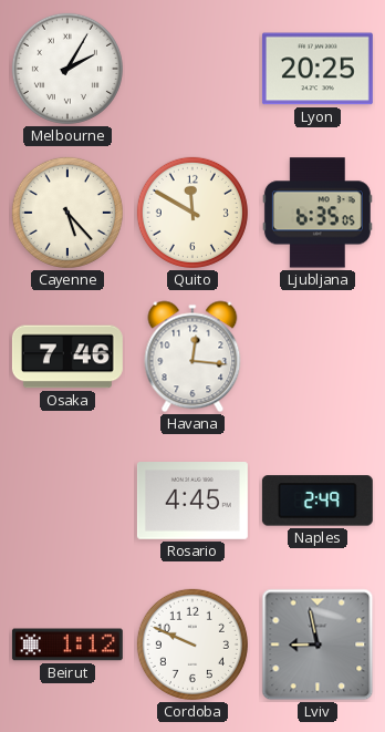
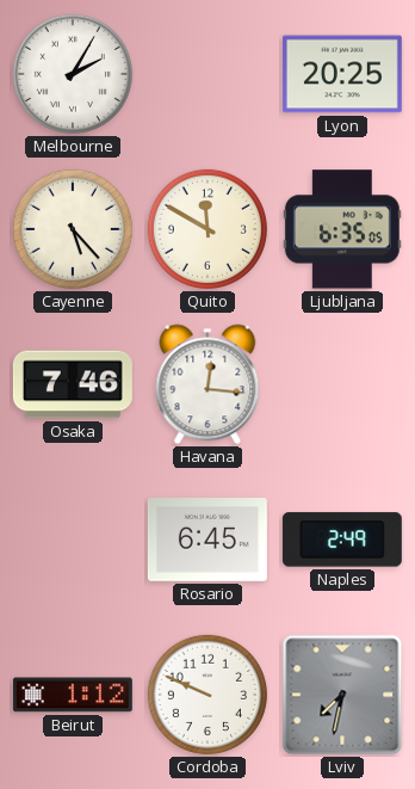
Rosario: 4:45 -> 6:45
Lviv: 8:58 -> 7:32
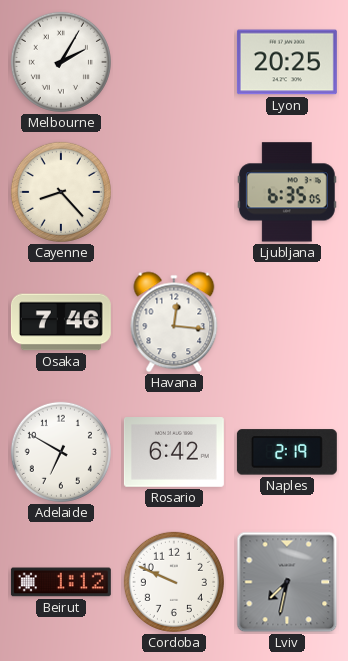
Cayenne: 5:23 -> 8:23
Quito: 11:50 -> none
Adelaide: none -> 6:50
Rosario: 6:45 -> 6:42
Naples: 2:49 -> 2:19
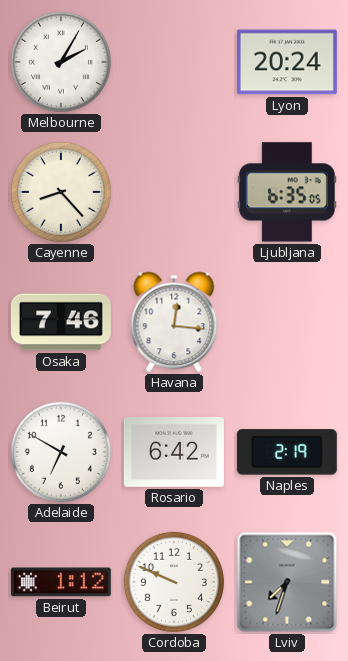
Lyon: 20:25 -> 20:24
Lviv: 7:32 -> 7:33
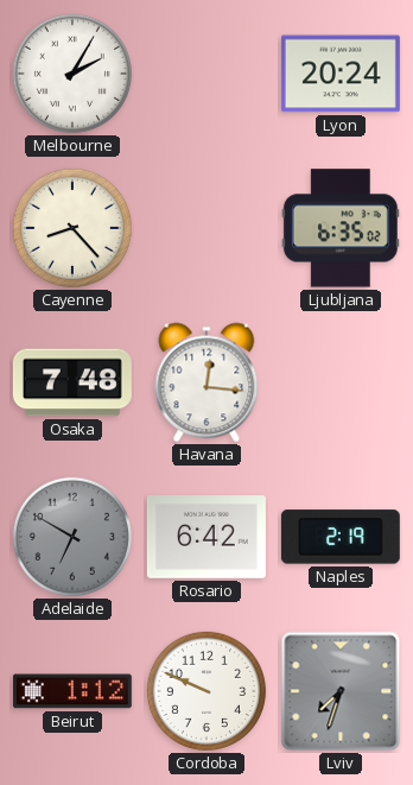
Ljubljana: 6:35:05 -> 6:35:02
Osaka: 7:46 -> 7:48
Adelaide dial: white -> grey
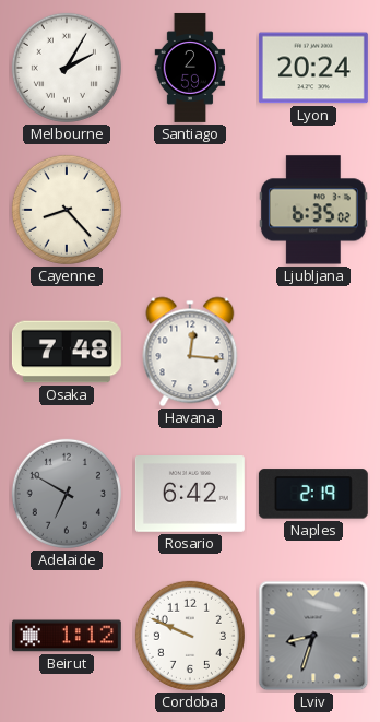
Santiago: none -> 2:59
Lviv: 7:33 -> 8:33
